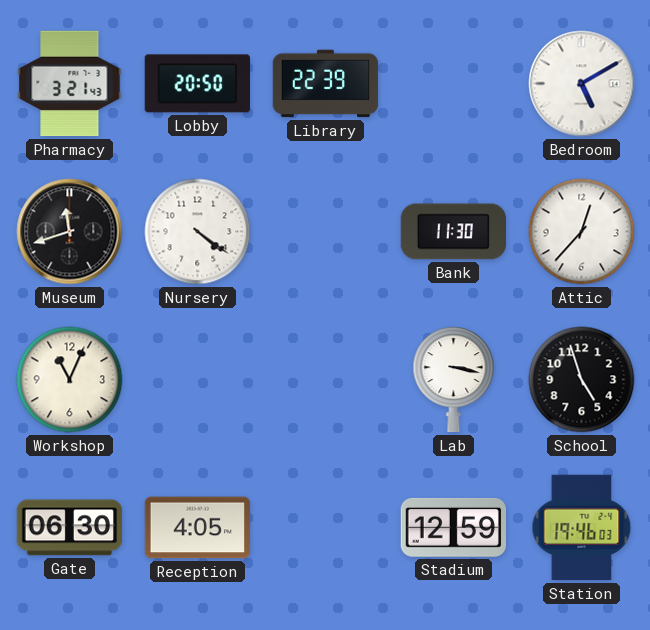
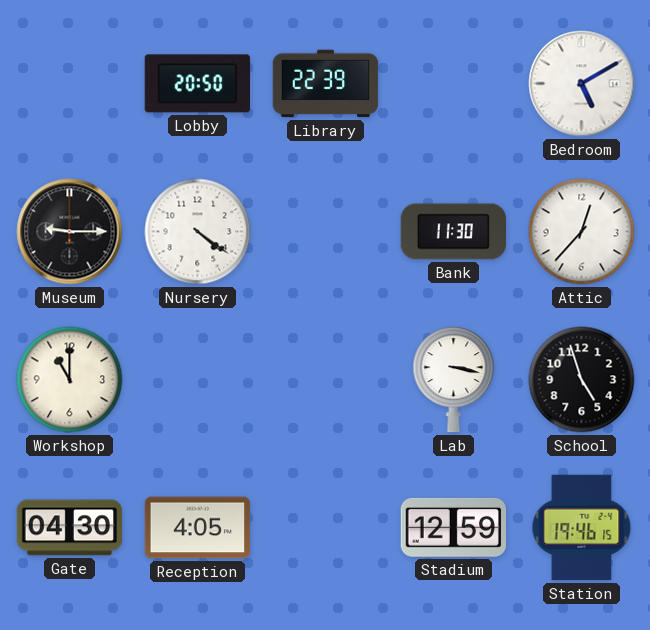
Pharmacy: 3:21 -> none
Museum: 11:42 -> 9:15
Workshop: 11:04 -> 11:00
Gate: 06:30 -> 04:30
Station: 19:46:03 -> 19:46:15
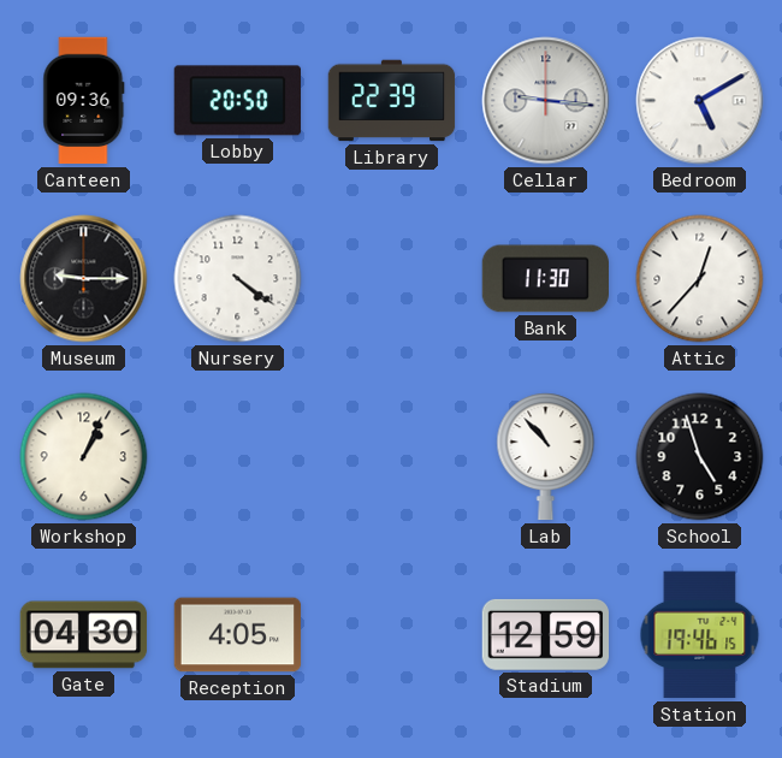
Canteen: none -> 09:36
Cellar: none -> 9:16
Workshop: 11:00 -> 1:04
Lab: 3:17 -> 10:53
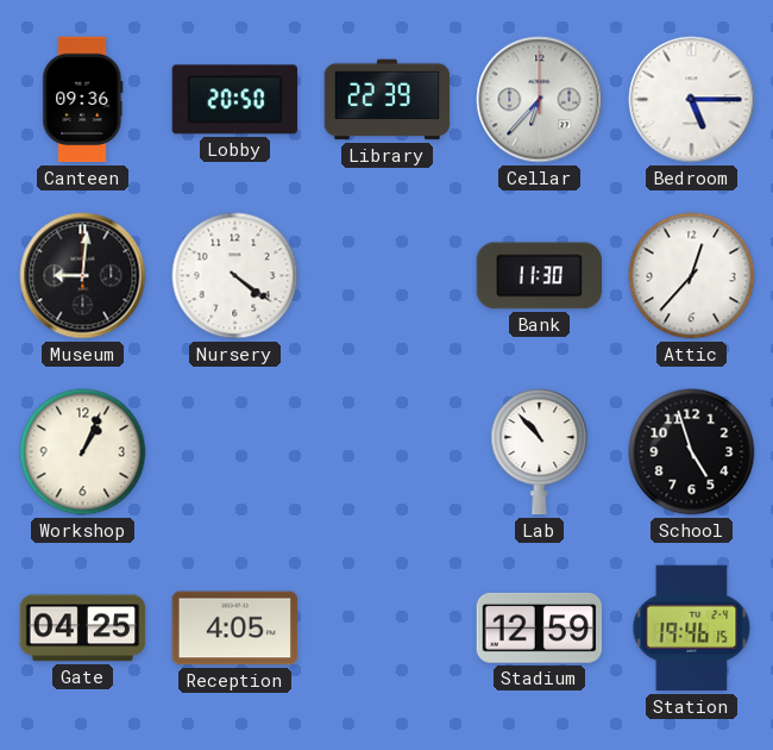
Cellar: 9:16 -> 6:37
Bedroom: 5:10 -> 5:15
Museum: 9:15 -> 9:01
Gate: 04:30 -> 04:25
